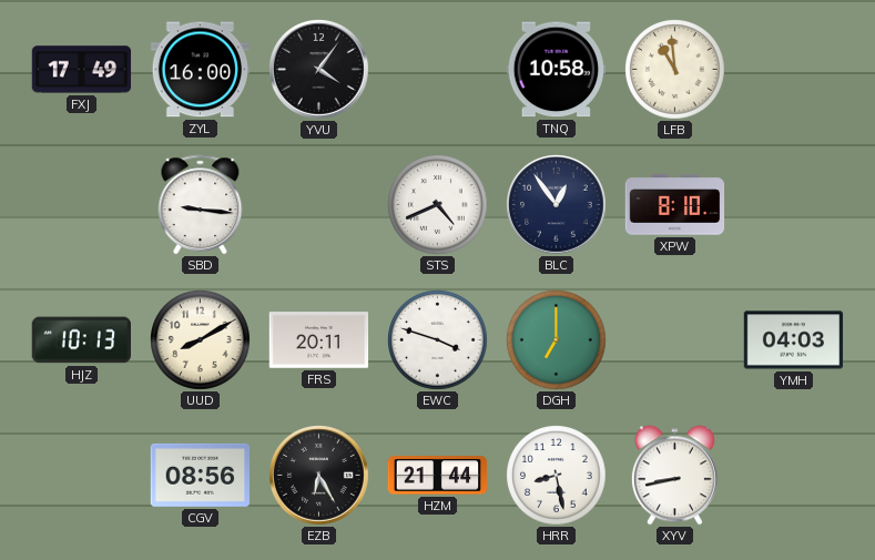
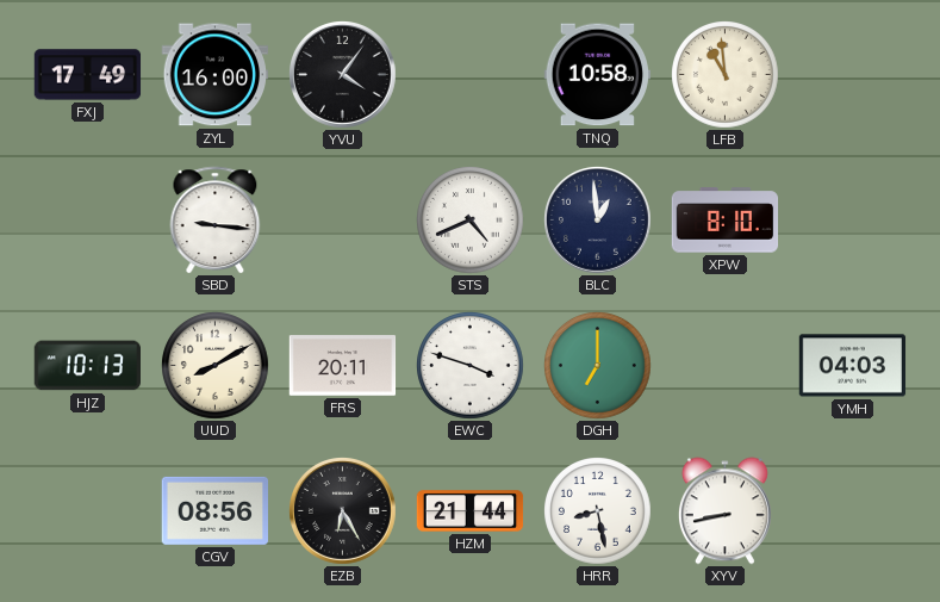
BLC: 12:54 -> 12:59
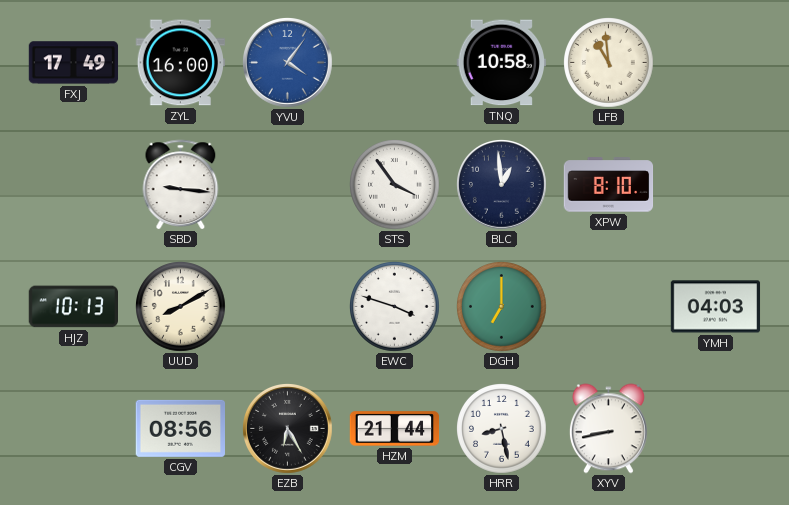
YVU dial: black -> blue
STS: 4:41 -> 3:54
FRS: 20:11 -> none
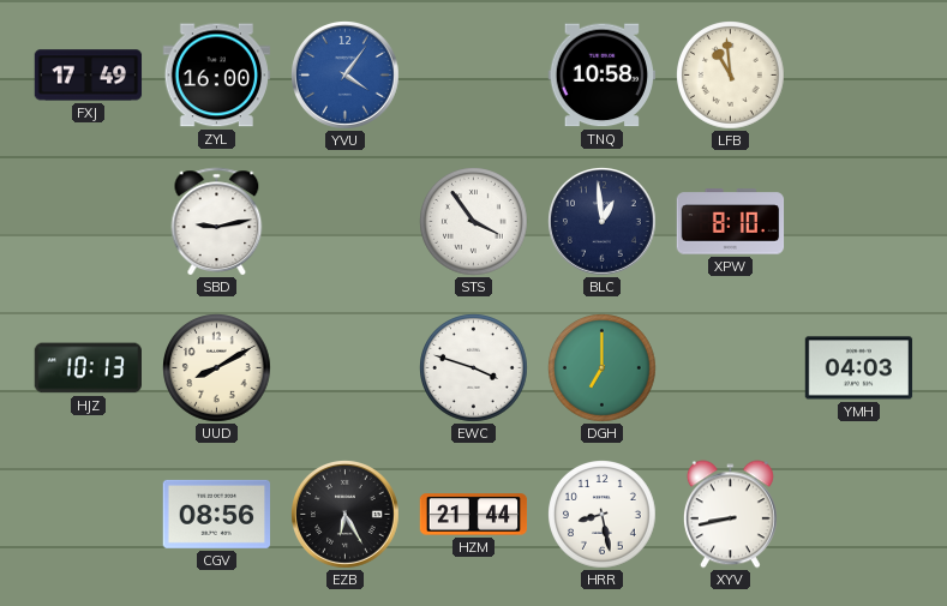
SBD: 9:16 -> 9:13
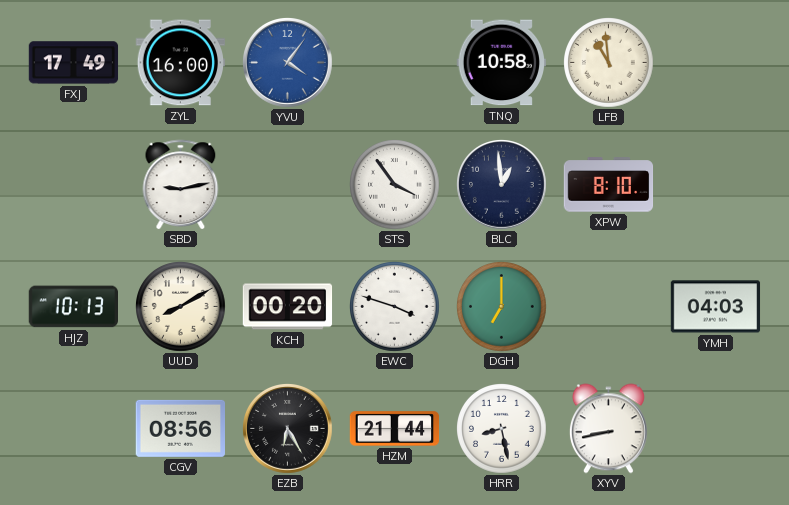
KCH: none -> 00:20
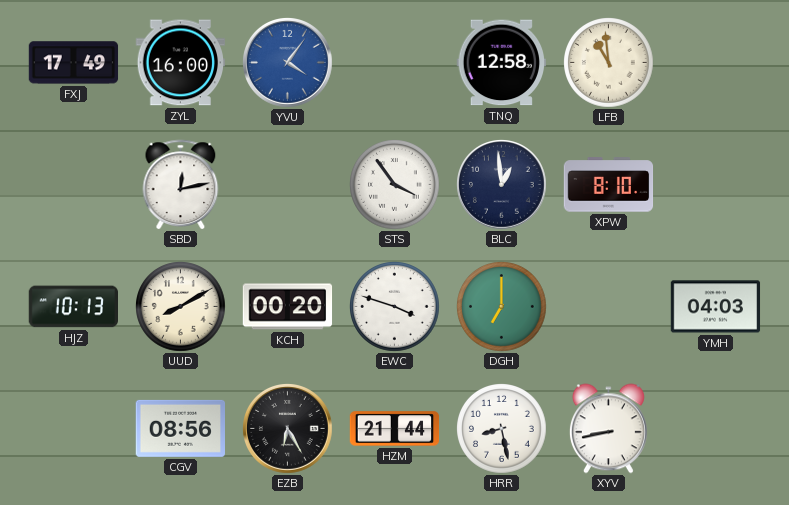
TNQ: 10:58 -> 12:58
SBD: 9:13 -> 12:13
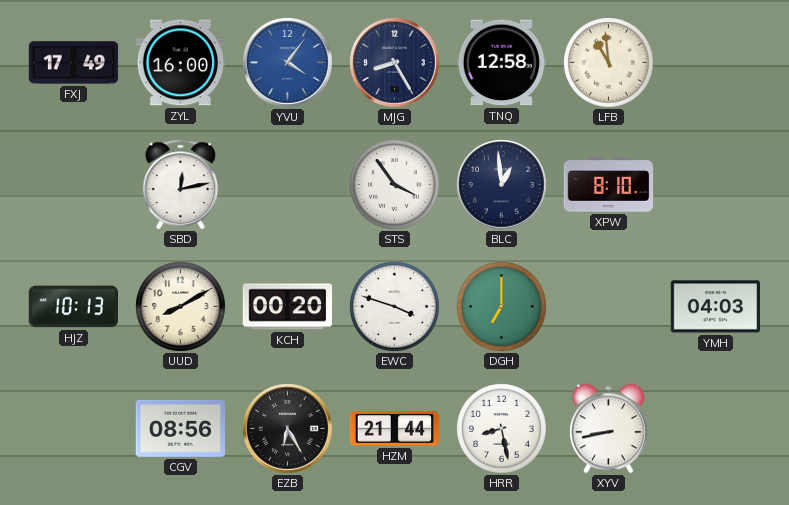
MJG: none -> 8:25
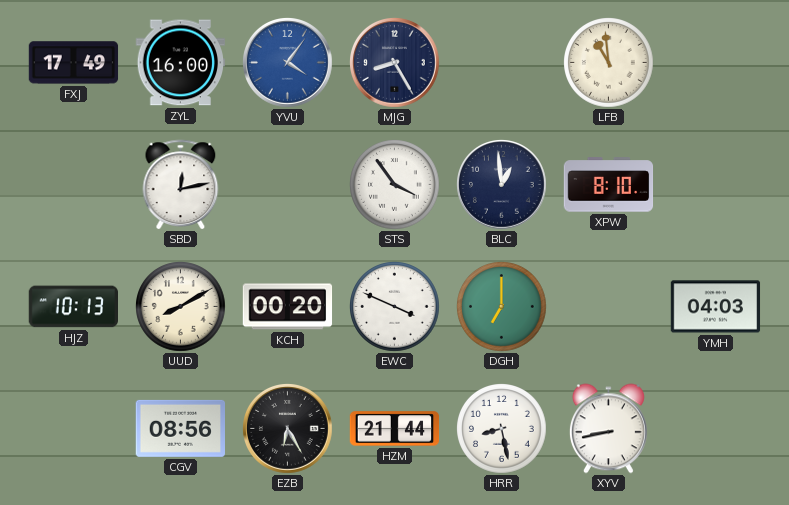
TNQ: 12:58 -> none
EWC: 3:48 -> 3:49
